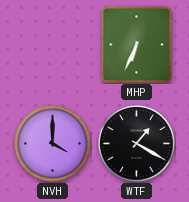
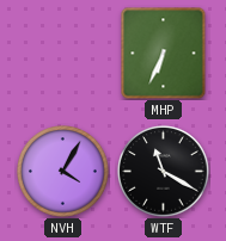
NVH: 4:00 -> 4:05
WTF: 1:20 -> 11:20
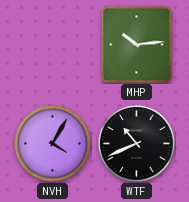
MHP: 6:34 -> 10:14
WTF: 11:20 -> 10:41
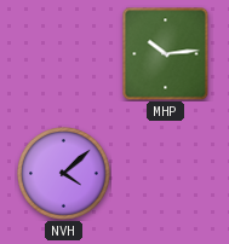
NVH: 4:05 -> 4:08
WTF: 10:41 -> none
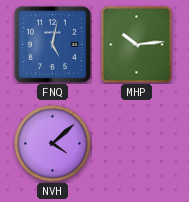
FNQ: none -> 5:02
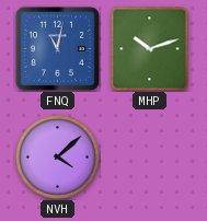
FNQ: 5:02 -> 11:02
MHP: 10:14 -> 10:12
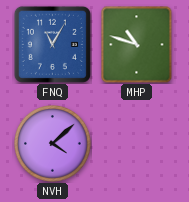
FNQ: 11:02 -> 11:05
MHP: 10:12 -> 10:48
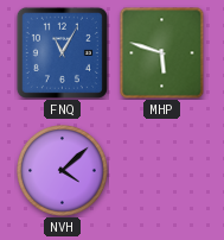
MHP: 10:48 -> 5:48
